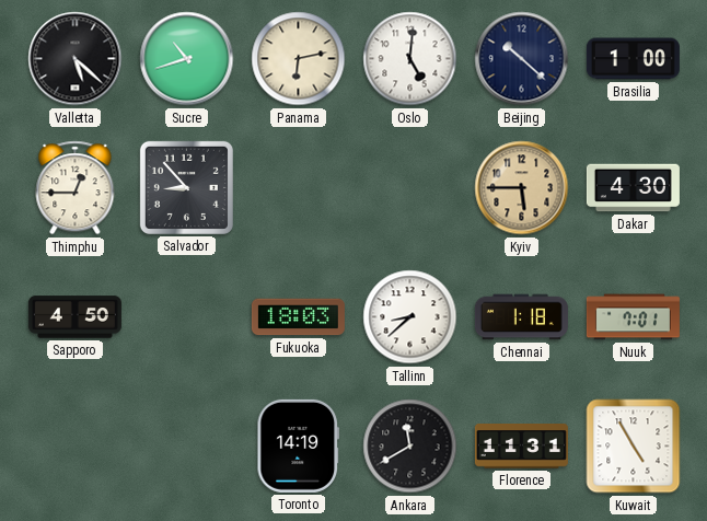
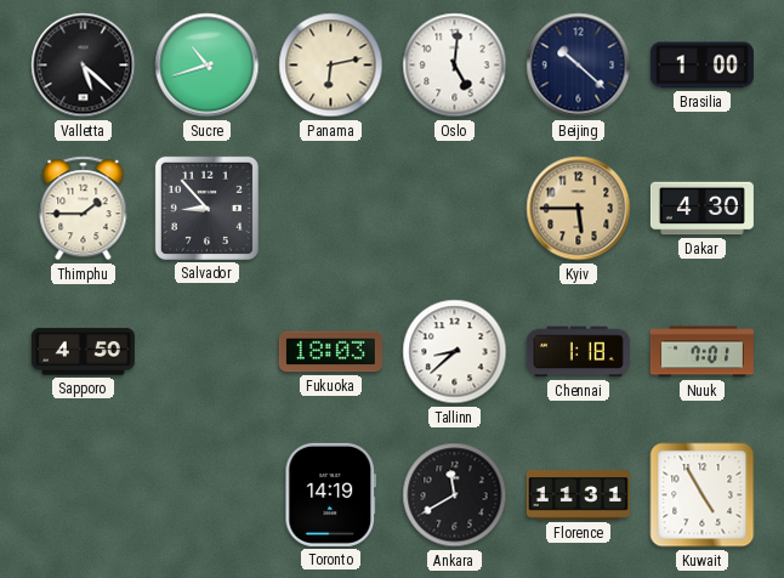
Thimphu: 12:45 -> 1:45
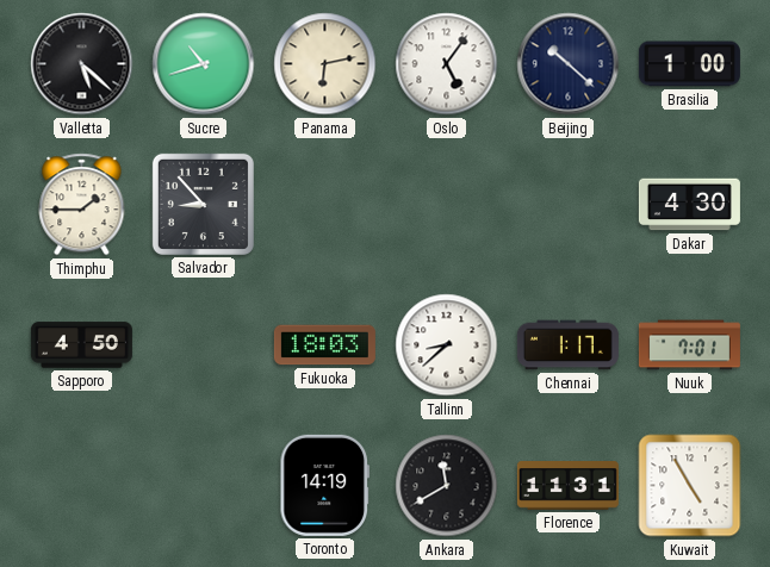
Oslo: 5:01 -> 5:06
Kyiv: 5:45 -> none
Chennai: 1:18 -> 1:17
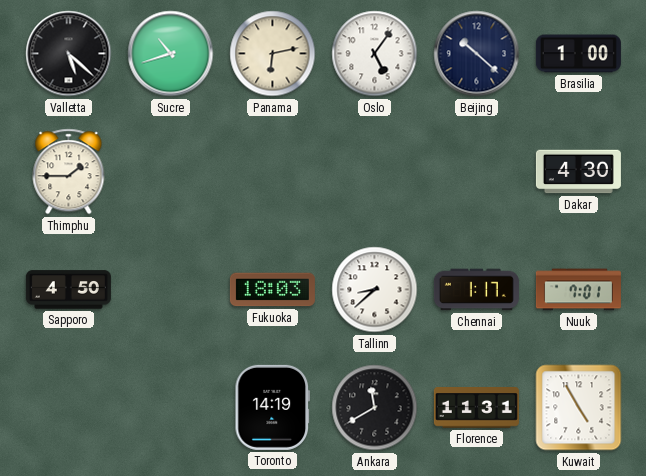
Salvador: 8:53 -> none
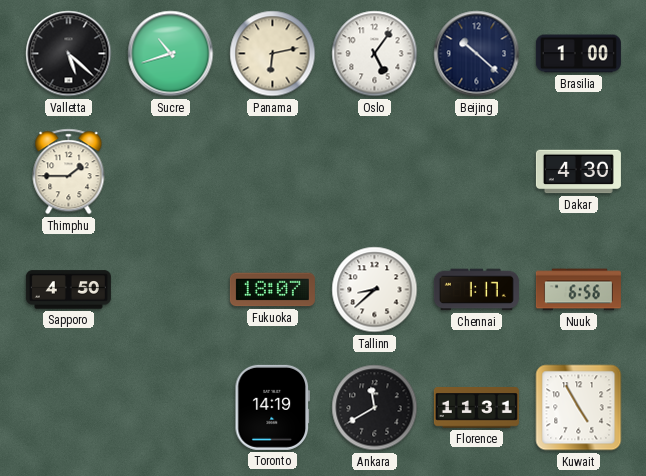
Fukuoka: 18:03 -> 18:07
Nuuk: 7:01 -> 6:56
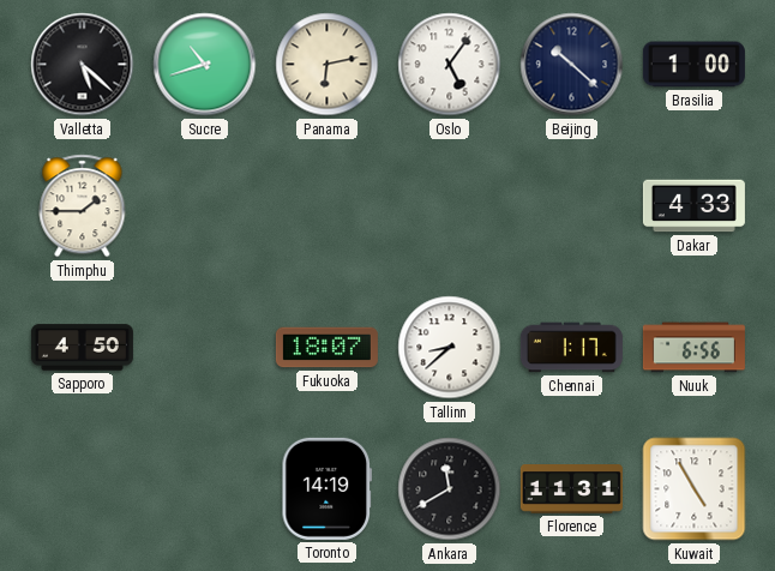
Dakar: 4:30 -> 4:33
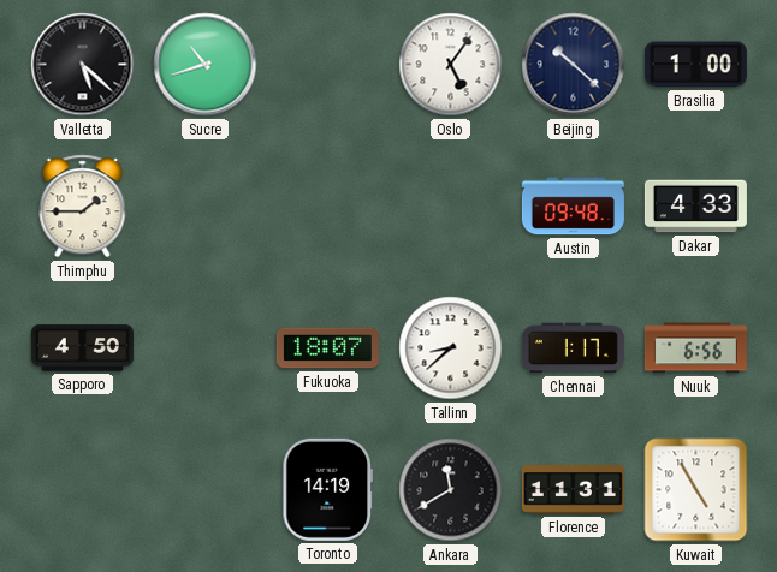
Panama: 6:13 -> none
Austin: none -> 09:48
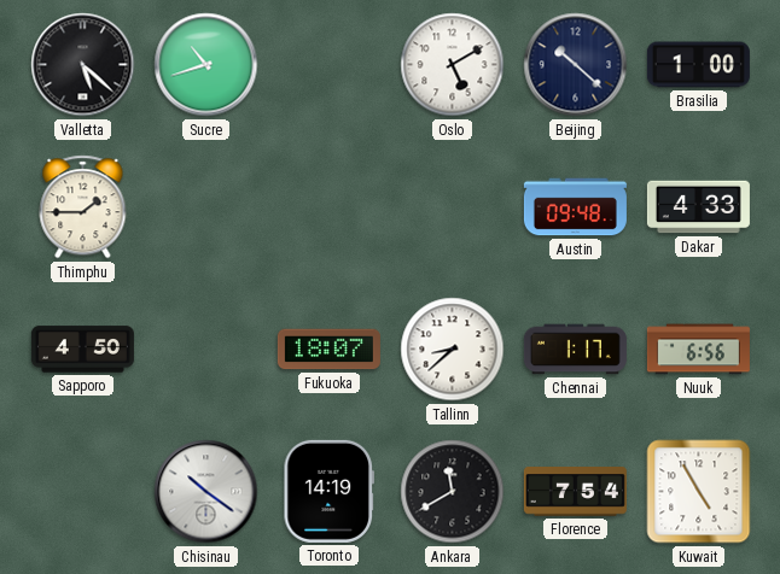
Oslo: 5:06 -> 5:10
Chisinau: none -> 10:21
Florence: 11:31 -> 7:54
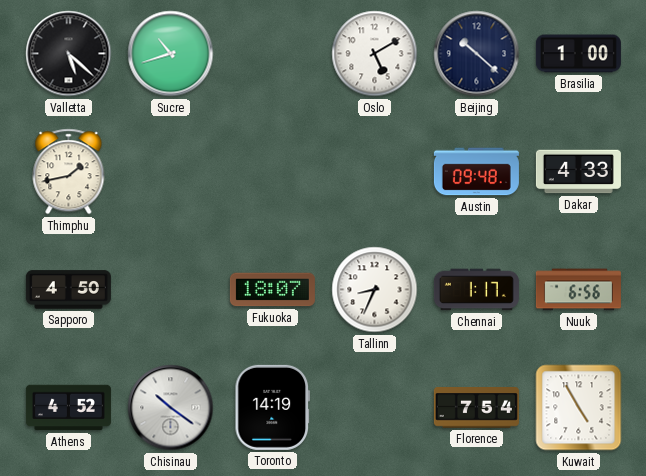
Thimphu: 1:45 -> 1:43
Tallinn: 8:38 -> 8:34
Athens: none -> 4:52
Ankara: 11:40 -> none
